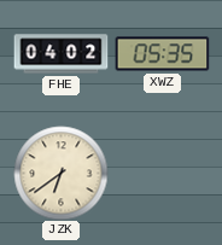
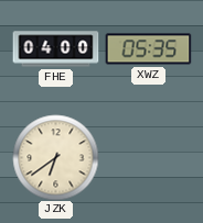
FHE: 04:02 -> 04:00
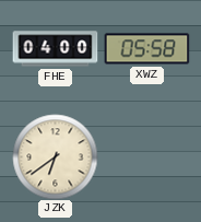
XWZ: 05:35 -> 05:58
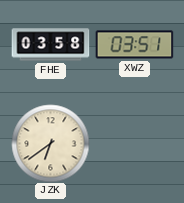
FHE: 04:00 -> 03:58
XWZ: 05:58 -> 03:51
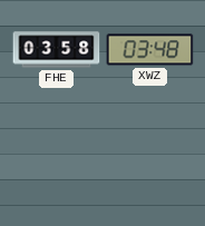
XWZ: 03:51 -> 03:48
JZK: 6:39 -> none
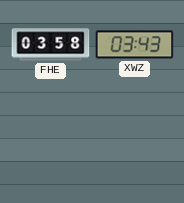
XWZ: 03:48 -> 03:43
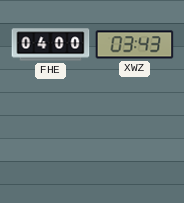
FHE: 03:58 -> 04:00
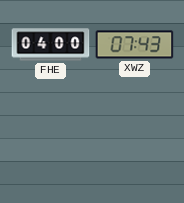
XWZ: 03:43 -> 07:43
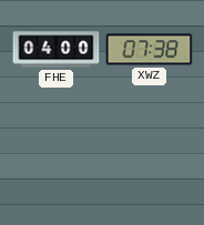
XWZ: 07:43 -> 07:38
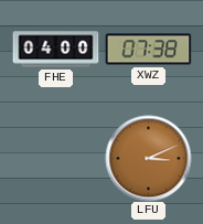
LFU: none -> 3:11
